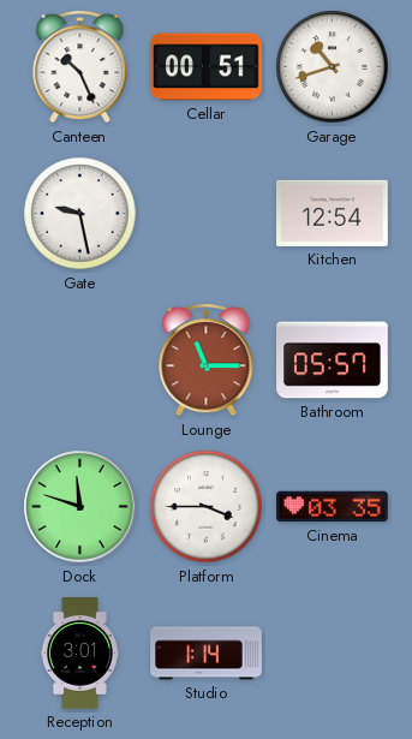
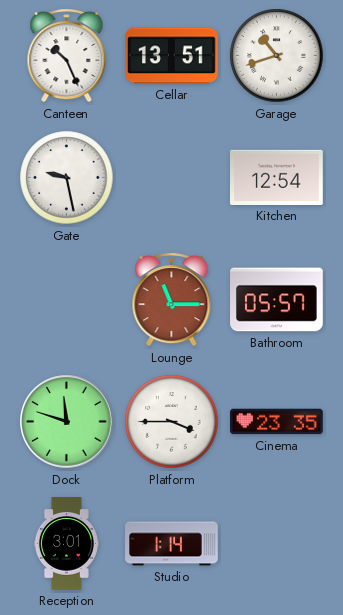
Cellar: 00:51 -> 13:51
Cinema: 03:35 -> 23:35
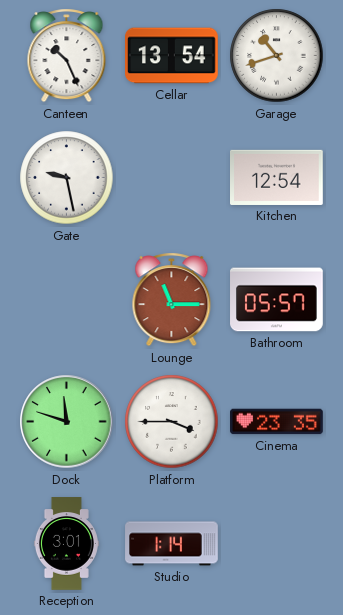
Cellar: 13:51 -> 13:54
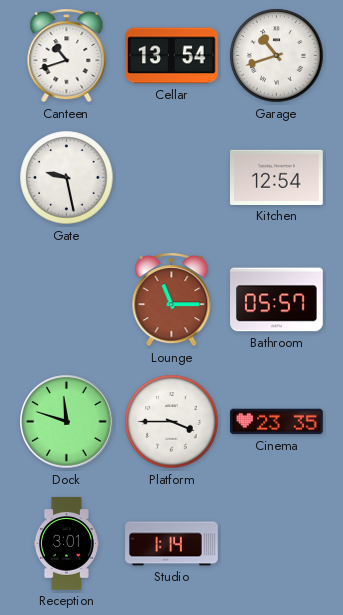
Canteen: 10:26 -> 10:42
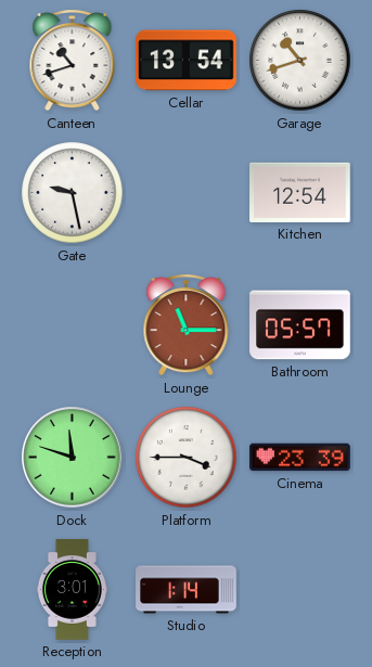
Cinema: 23:35 -> 23:39
